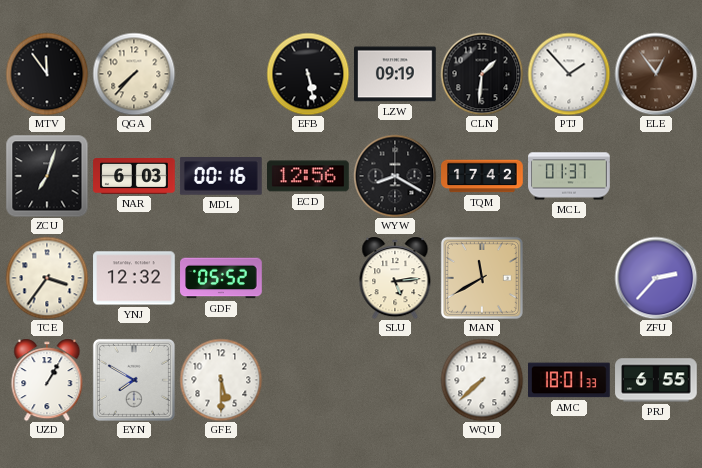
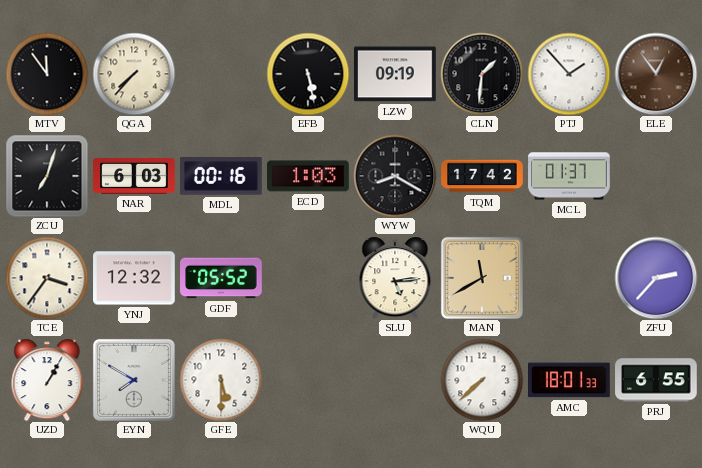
ECD: 12:56 -> 1:03
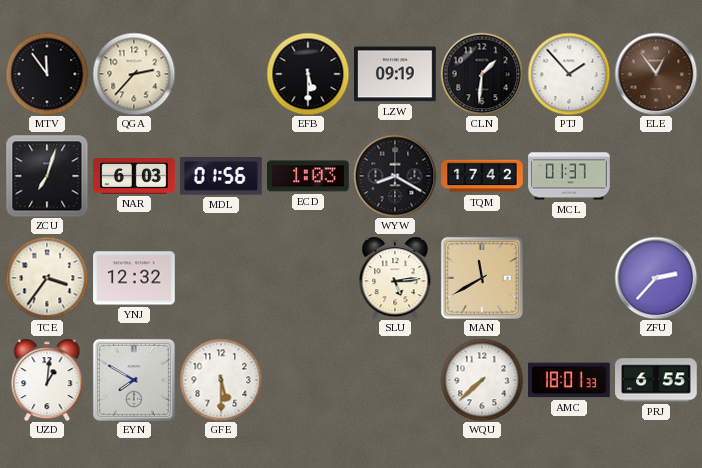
QGA: 7:37 -> 2:37
EFB: 5:28 -> 5:30
MDL: 00:16 -> 01:56
GDF: 05:52 -> none
UZD: 1:05 -> 1:01
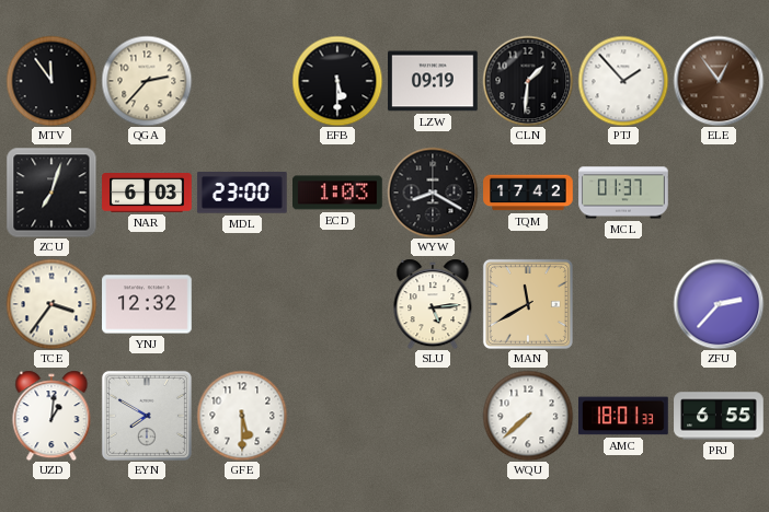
MDL: 01:56 -> 23:00
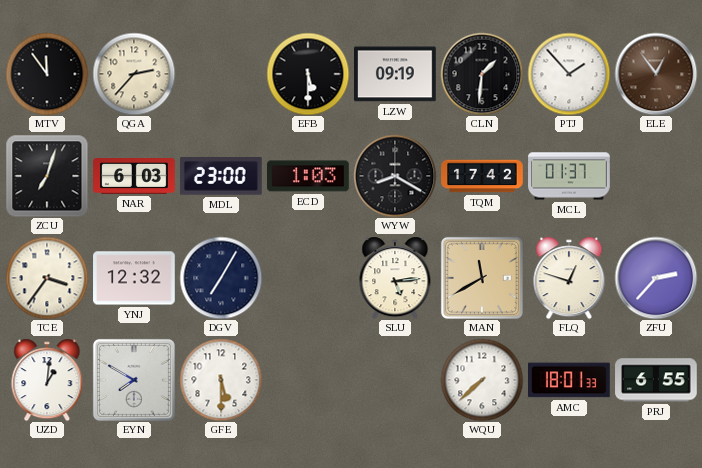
DGV: none -> 7:05
FLQ: none -> 12:48
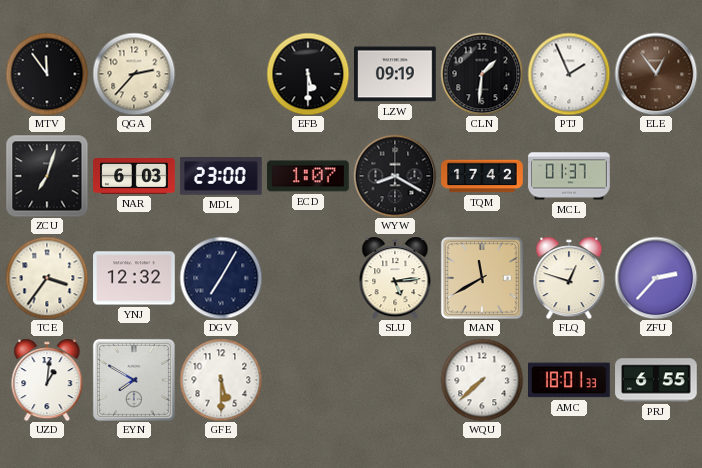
PTJ: 1:53 -> 1:56
ECD: 1:03 -> 1:07
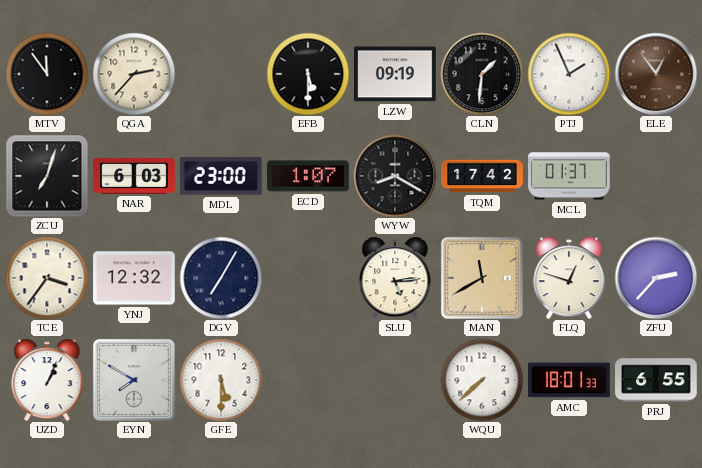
UZD: 1:01 -> 1:04
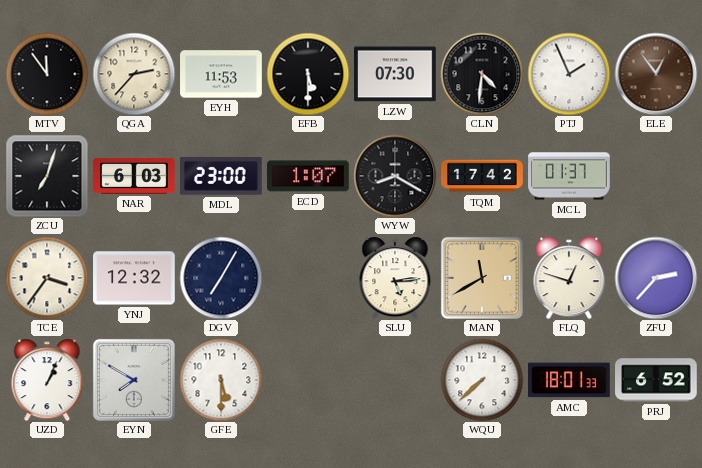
EYH: none -> 11:53
LZW: 09:19 -> 07:30
CLN: 1:31 -> 4:31
PRJ: 6:55 -> 6:52
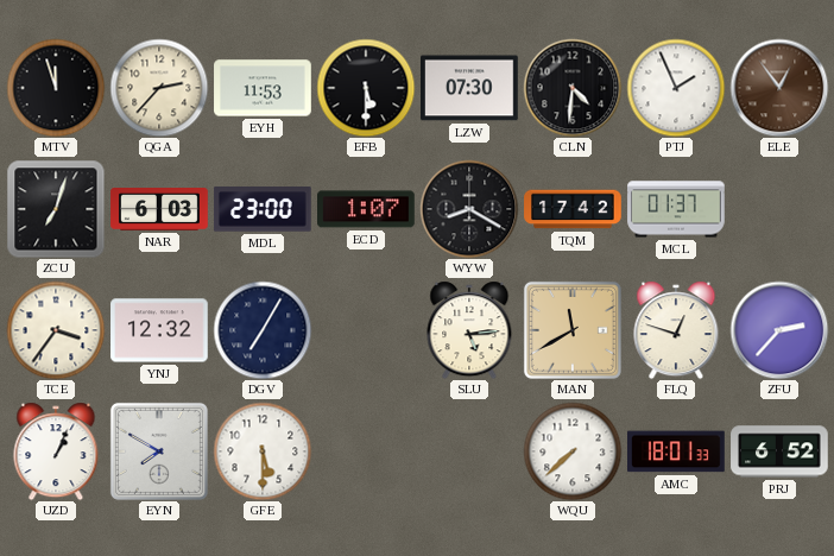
MTV: 11:54 -> 11:57
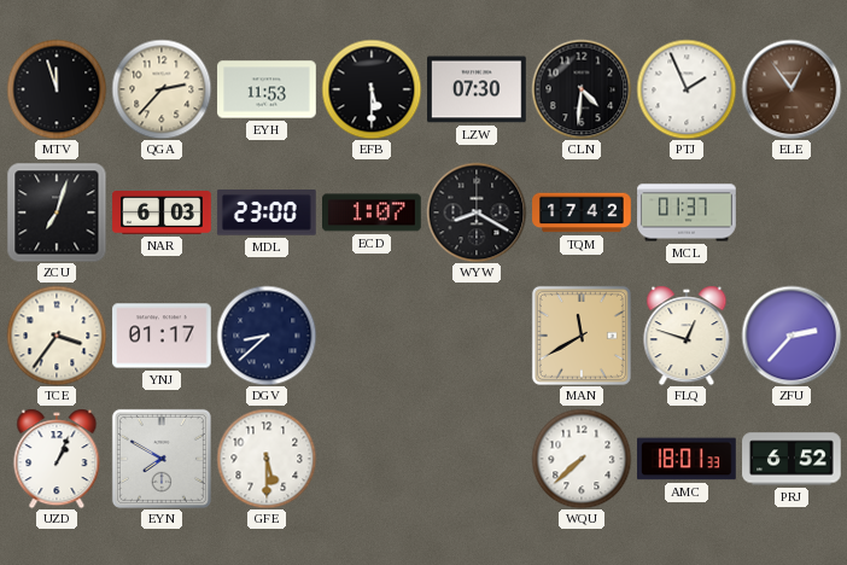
YNJ: 12:32 -> 01:17
DGV: 7:05 -> 8:38
SLU: 5:14 -> none
